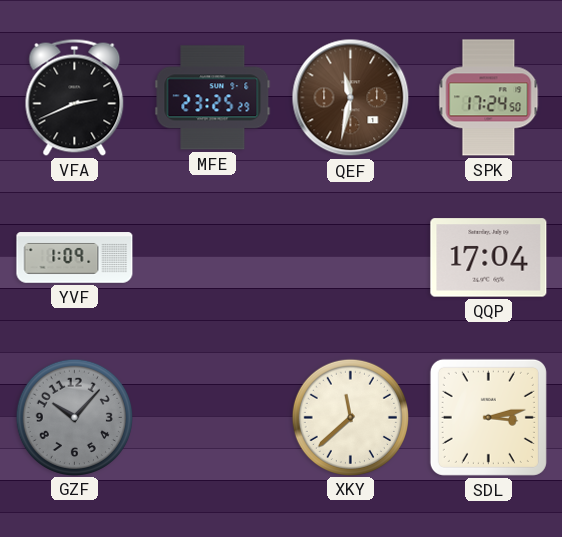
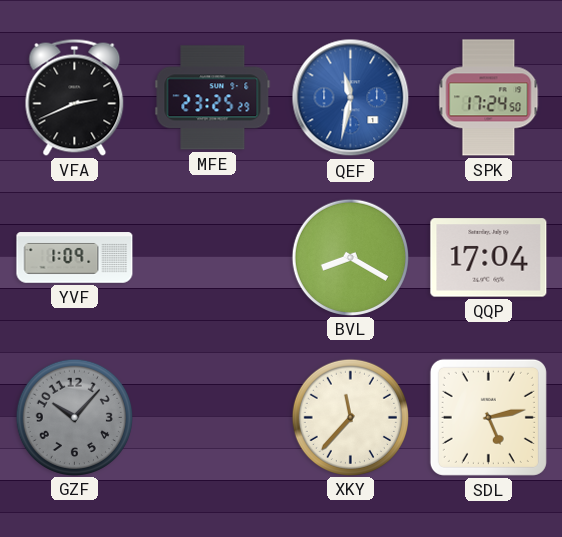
QEF dial: brown -> blue
BVL: none -> 8:20
XKY: 11:38 -> 11:37
SDL: 3:13 -> 5:13
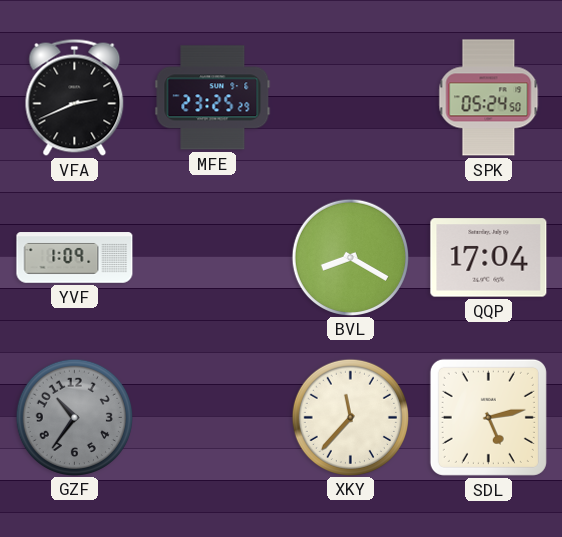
QEF: 11:32 -> none
SPK: 17:24 -> 05:24
GZF: 10:07 -> 10:36
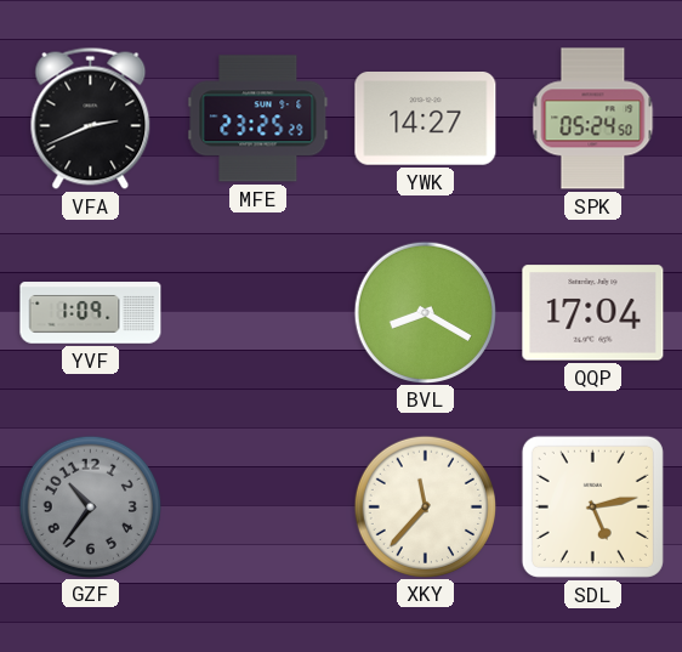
YWK: none -> 14:27
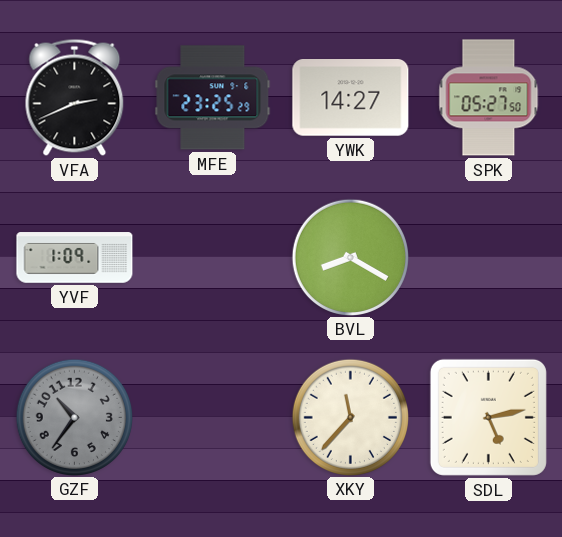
SPK: 05:24 -> 05:27
QQP: 17:04 -> none
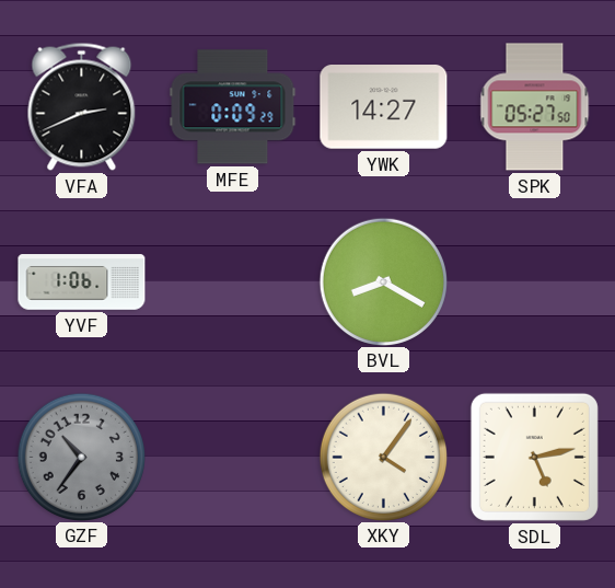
MFE: 23:25 -> 0:09
YVF: 1:09 -> 1:06
XKY: 11:37 -> 4:06
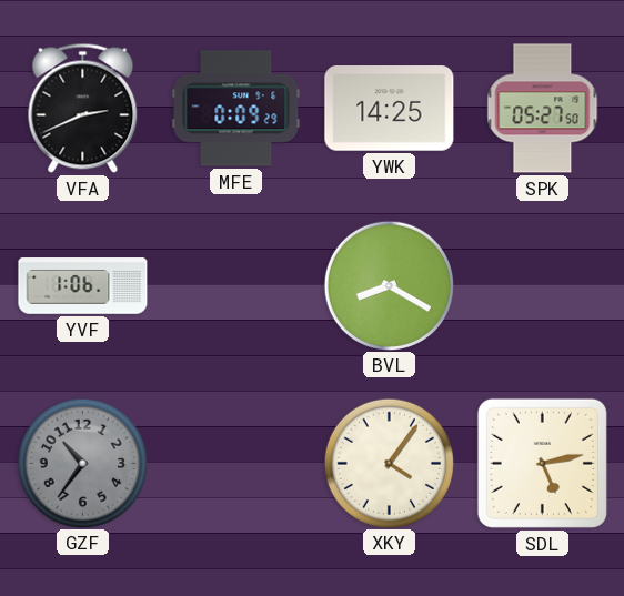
YWK: 14:27 -> 14:25
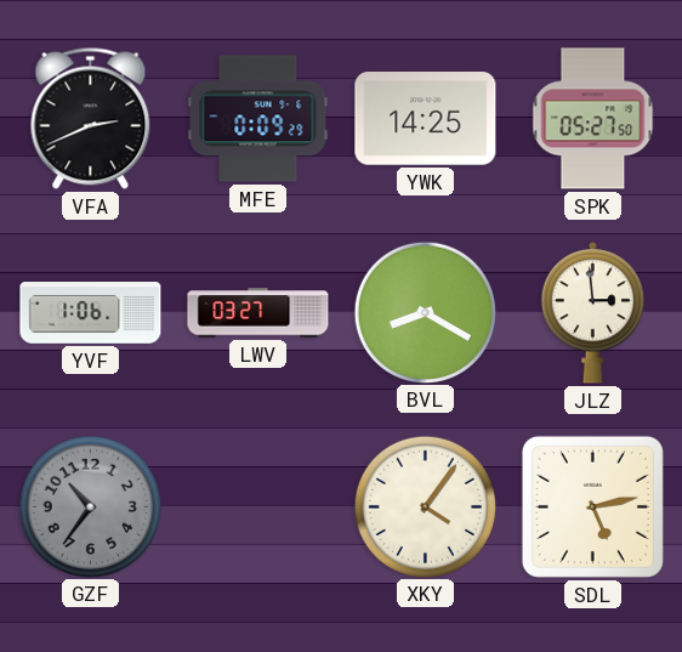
LWV: none -> 03:27
JLZ: none -> 2:59
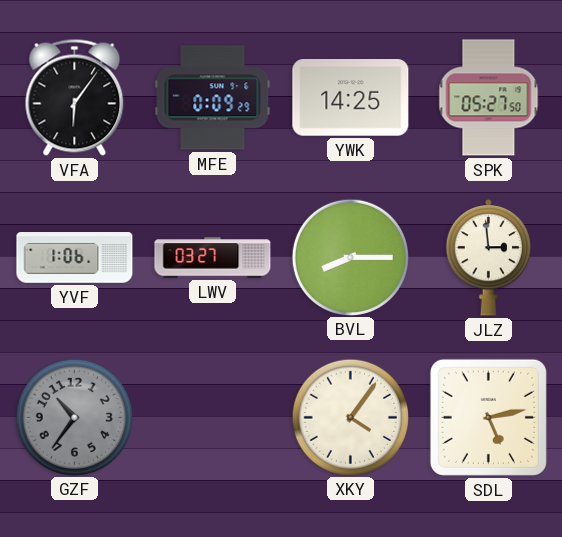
VFA: 2:41 -> 6:06
BVL: 8:20 -> 8:15
